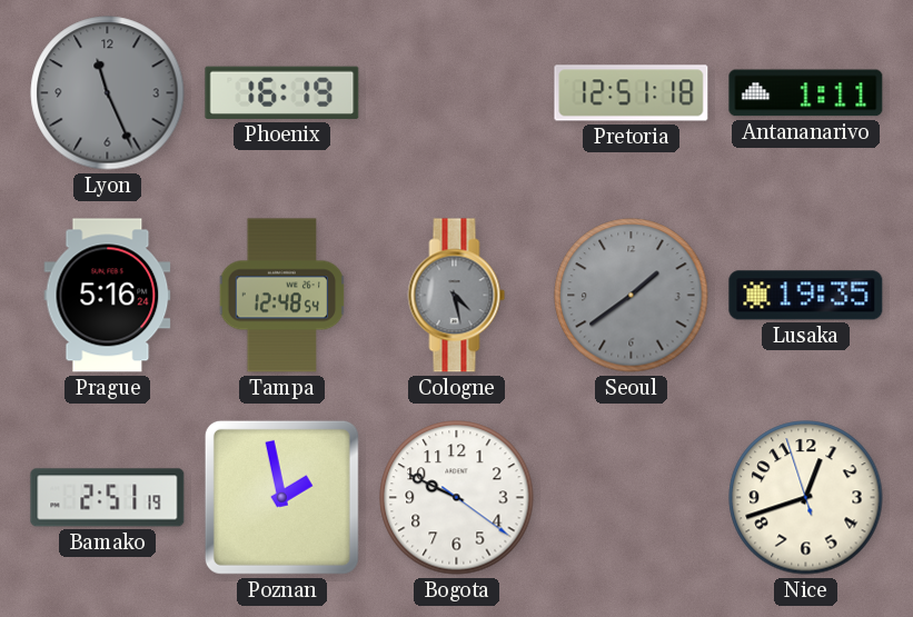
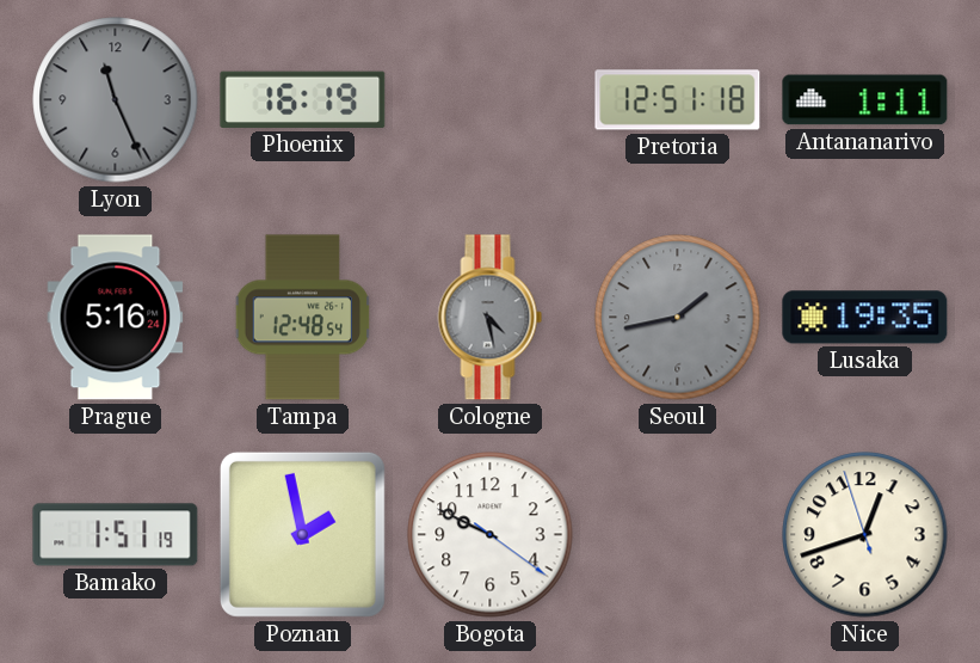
Seoul: 1:39 -> 1:43
Bamako: 2:51 -> 1:51
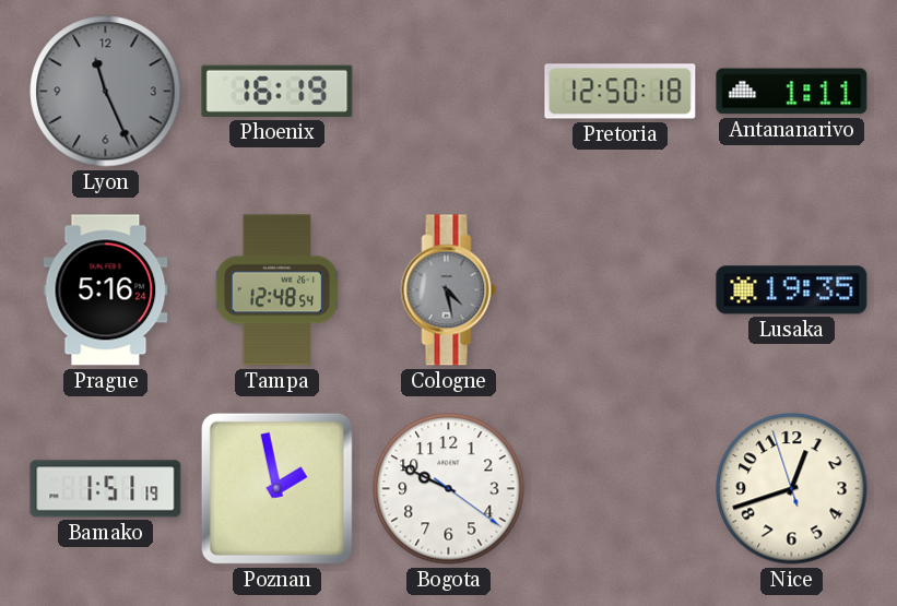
Pretoria: 12:51 -> 12:50
Seoul: 1:43 -> none
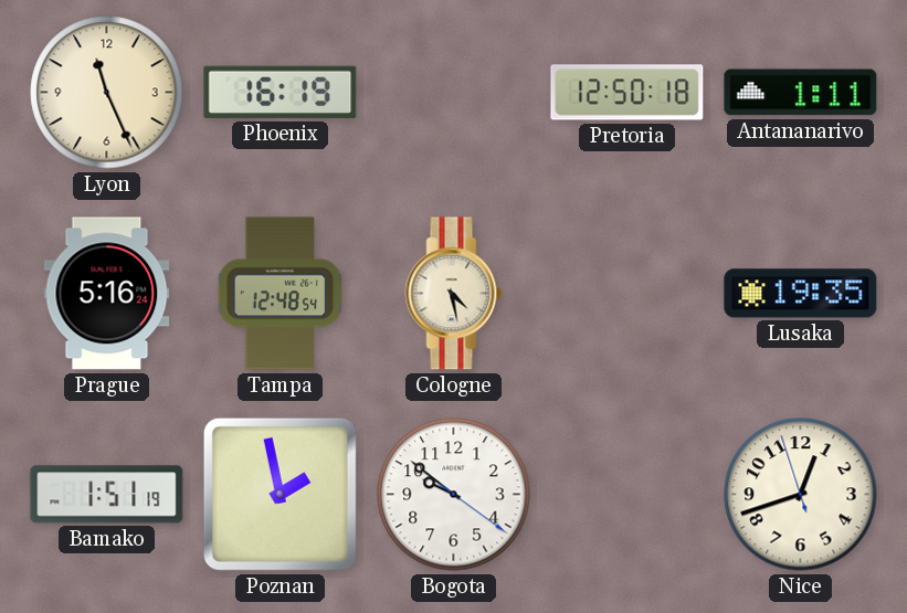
Lyon dial: grey -> cream
Cologne dial: grey -> cream
Bogota: 9:49 -> 9:51
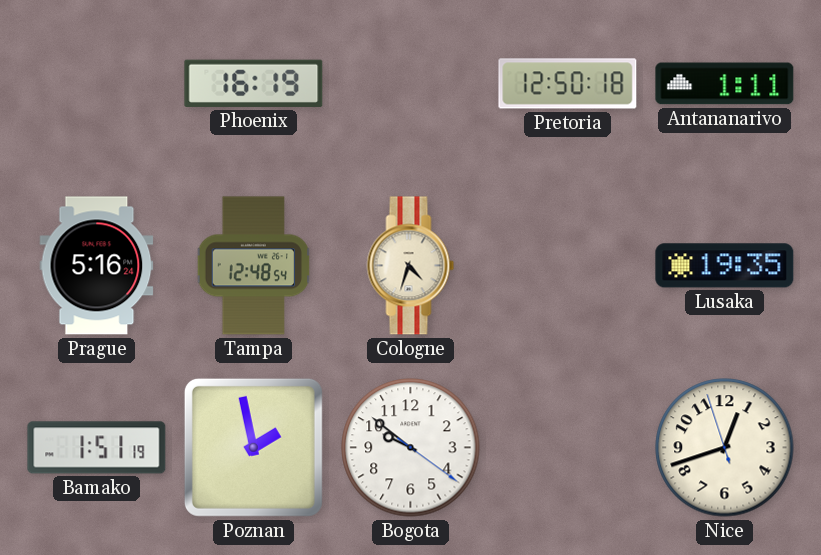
Lyon: 11:26 -> none
Cologne: 4:28 -> 4:33
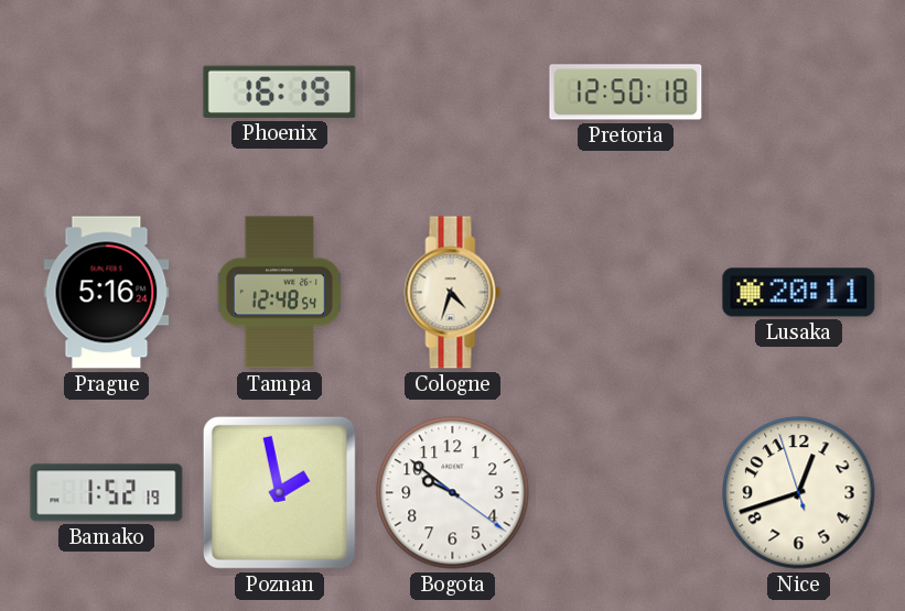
Antananarivo: 1:11 -> none
Lusaka: 19:35 -> 20:11
Bamako: 1:51 -> 1:52
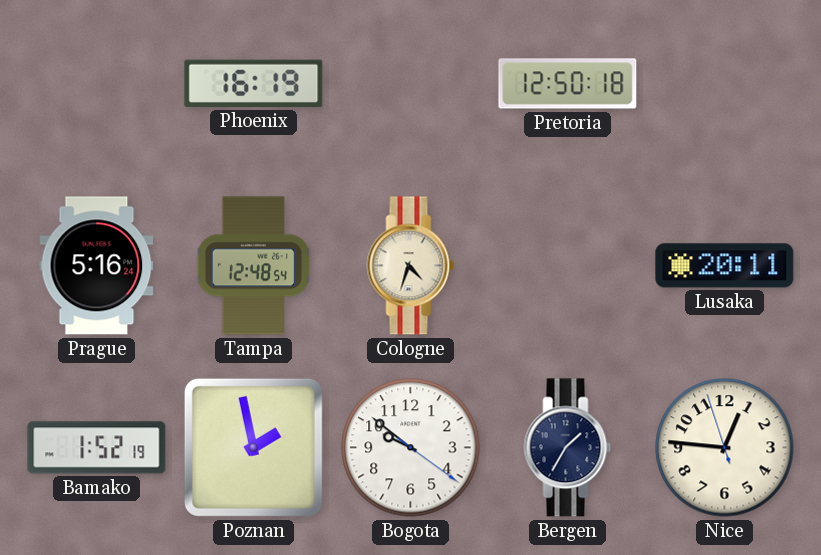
Bergen: none -> 1:35
Nice: 12:41 -> 12:45
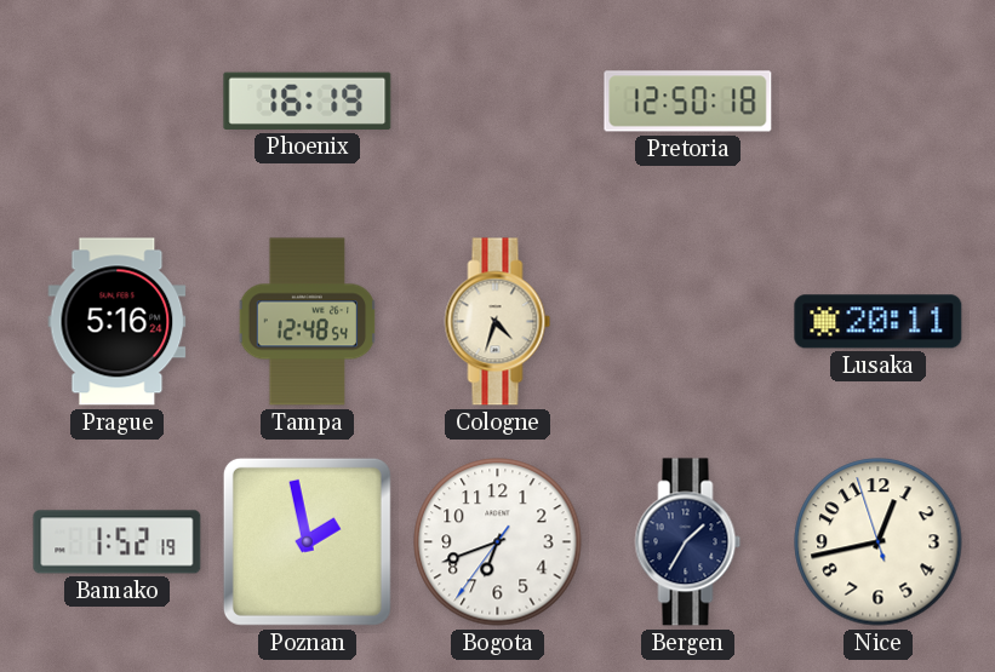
Bogota: 9:51 -> 6:41
Nice: 12:45 -> 12:42
